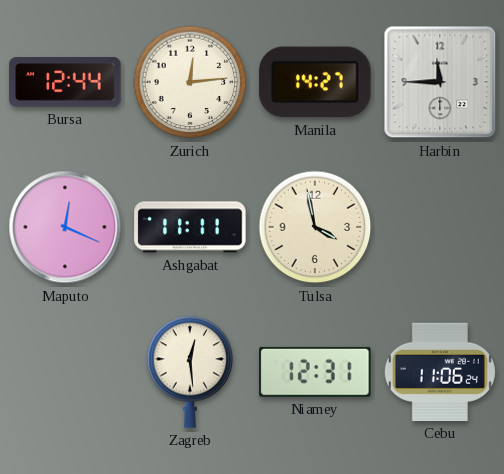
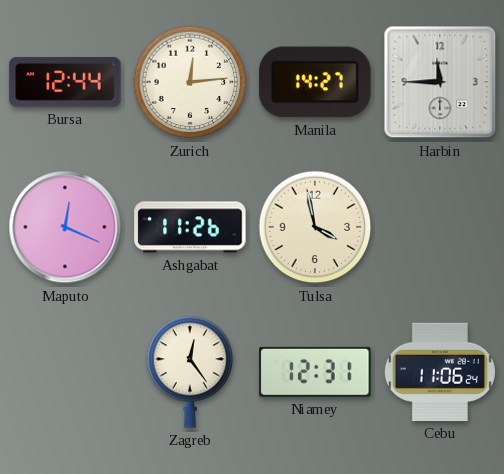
Ashgabat: 11:11 -> 11:26
Zagreb: 12:29 -> 12:24
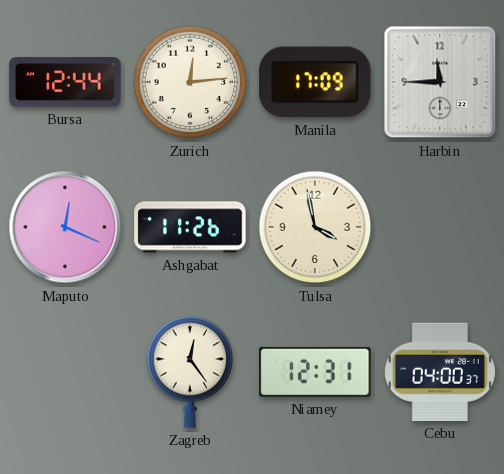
Manila: 14:27 -> 17:09
Cebu: 11:06 -> 04:00
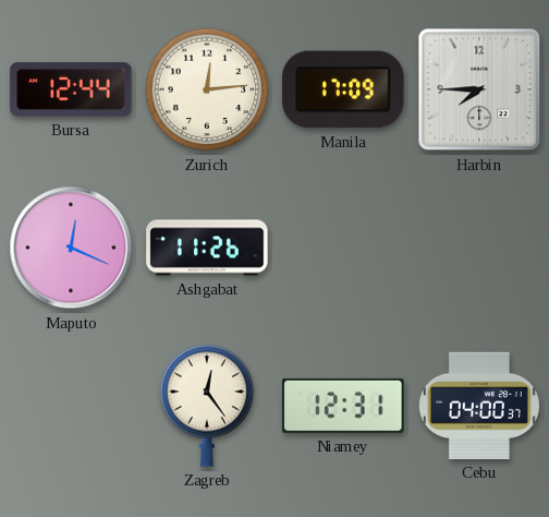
Harbin: 11:45 -> 7:45
Tulsa: 3:58 -> none
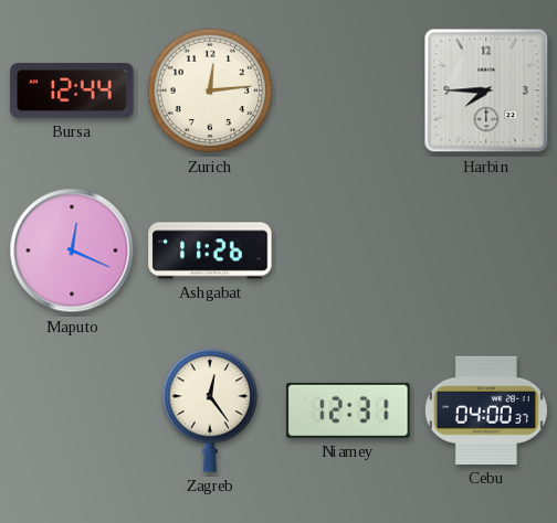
Manila: 17:09 -> none
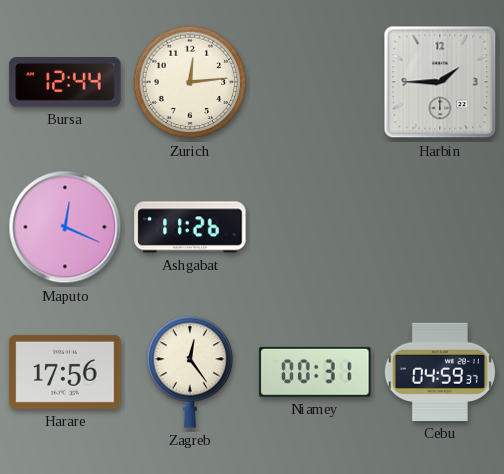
Harbin: 7:45 -> 1:45
Harare: none -> 17:56
Niamey: 12:31 -> 00:31
Cebu: 04:00 -> 04:59
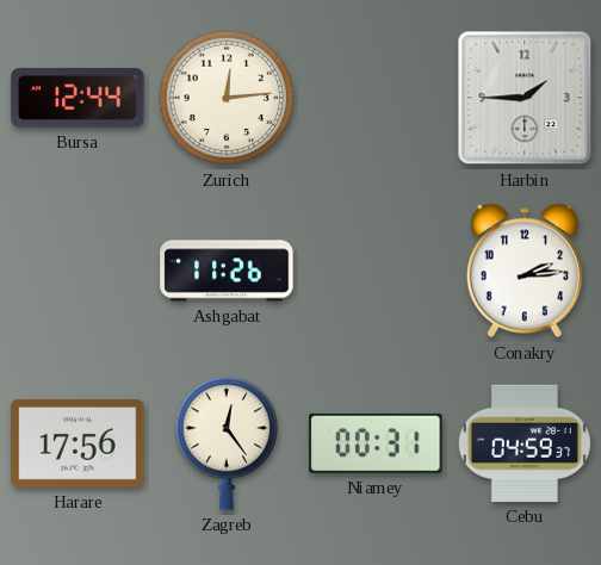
Maputo: 12:19 -> none
Conakry: none -> 2:14
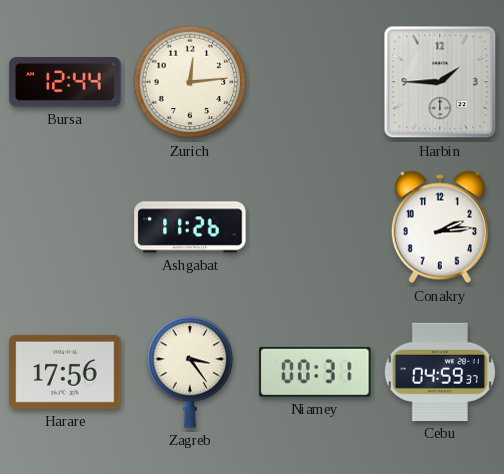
Zagreb: 12:24 -> 3:24
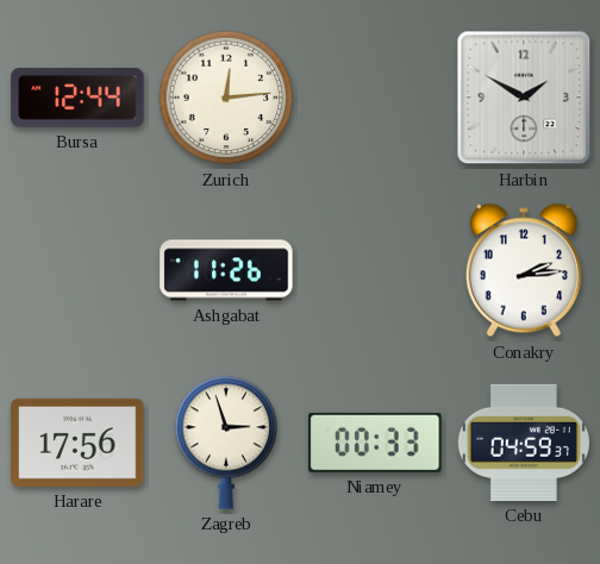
Harbin: 1:45 -> 1:50
Zagreb: 3:24 -> 2:57
Niamey: 00:31 -> 00:33
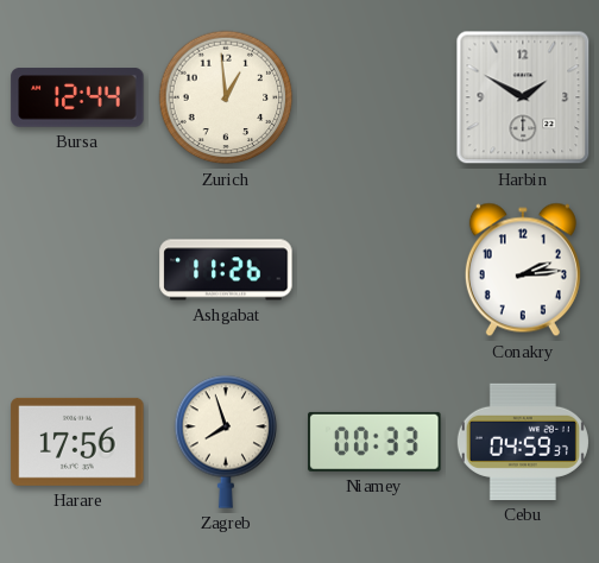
Zurich: 12:14 -> 12:59
Zagreb: 2:57 -> 7:57
